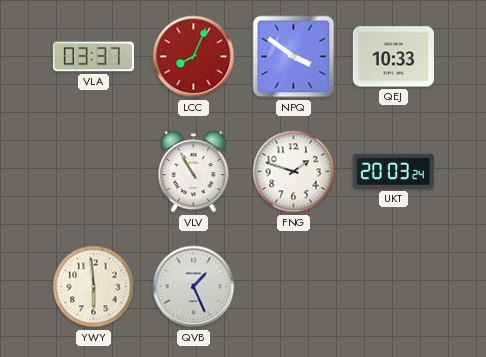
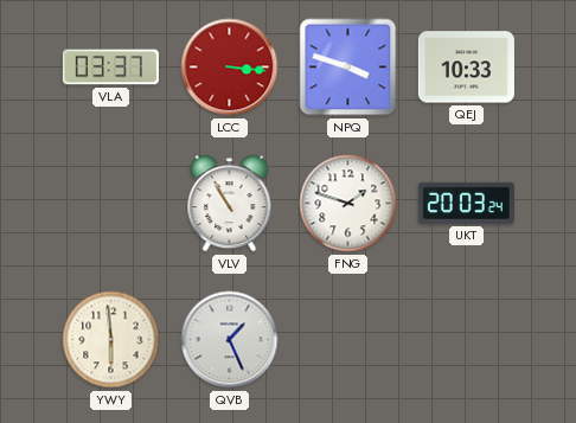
LCC: 8:04 -> 3:16
NPQ: 3:51 -> 3:48
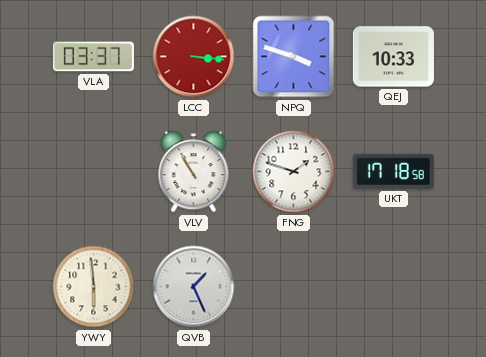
UKT: 20:03 -> 17:18
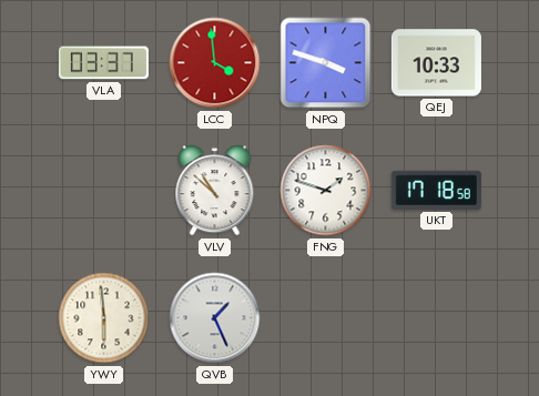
LCC: 3:16 -> 3:59
VLV: 10:55 -> 10:52
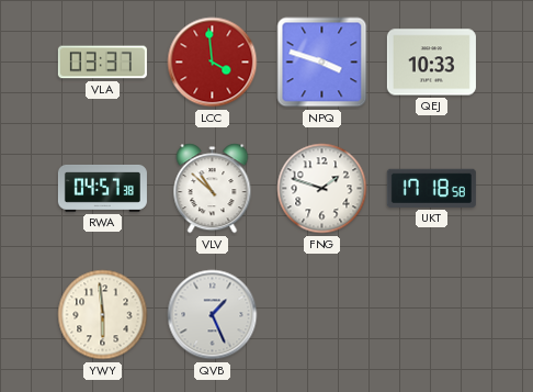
RWA: none -> 04:57
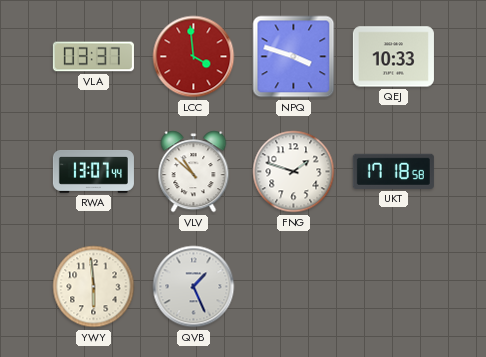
RWA: 04:57 -> 13:07
